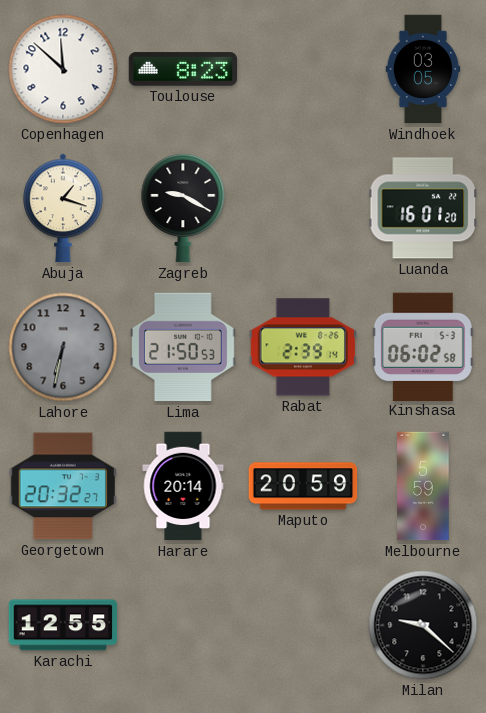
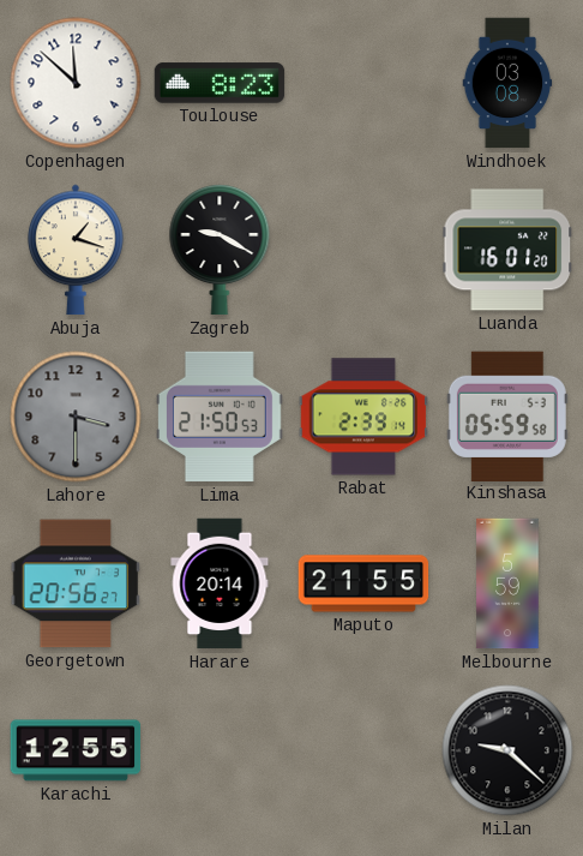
Windhoek: 03:05 -> 03:08
Lahore: 6:32 -> 3:30
Kinshasa: 06:02 -> 05:59
Georgetown: 20:32 -> 20:56
Maputo: 20:59 -> 21:55
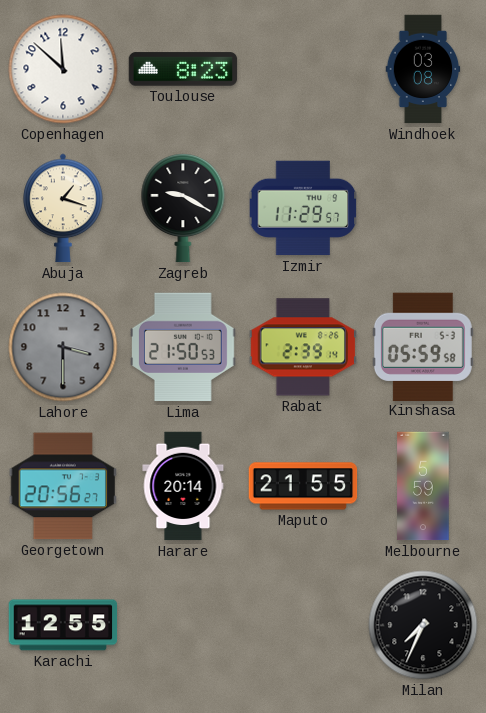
Izmir: none -> 11:29
Luanda: 16:01 -> none
Milan: 9:22 -> 7:34
